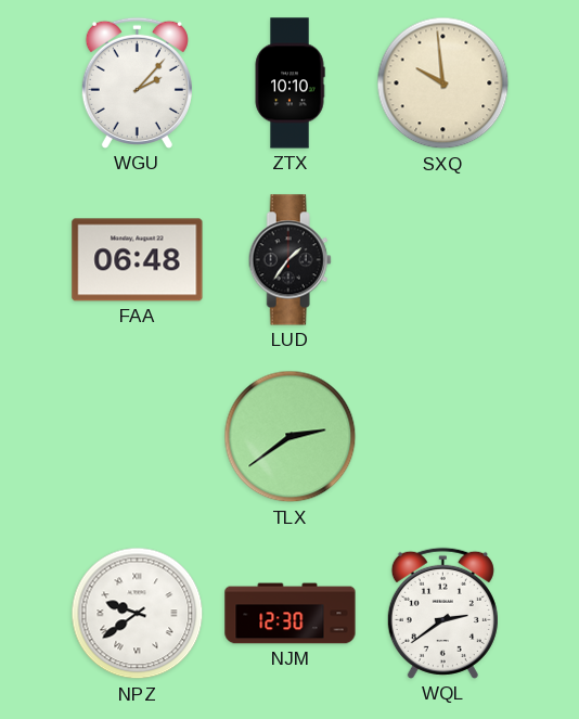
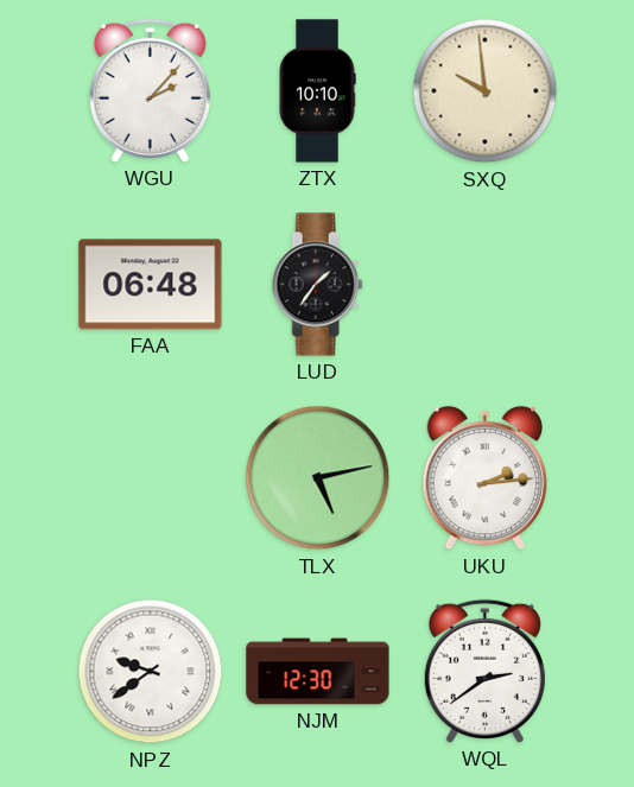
TLX: 2:39 -> 5:13
UKU: none -> 2:14
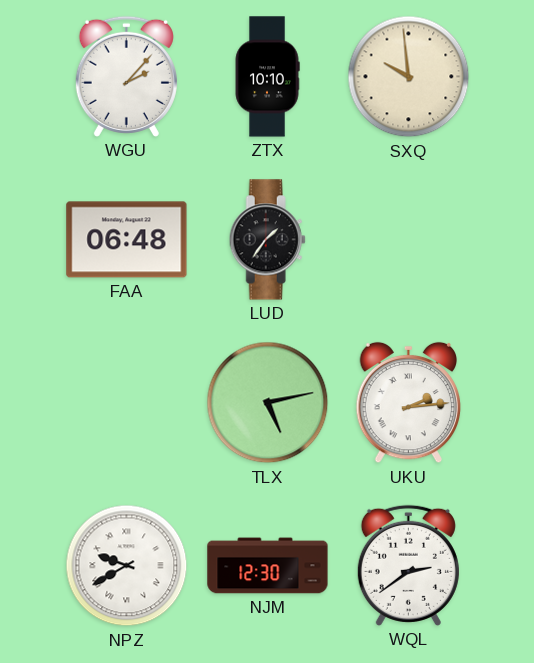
NPZ: 9:39 -> 9:40
